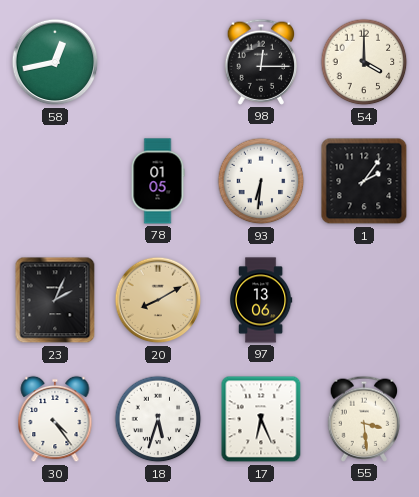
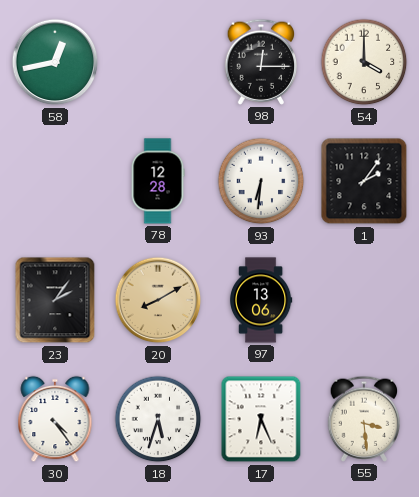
78: 01:05 -> 12:28
23: 2:04 -> 2:06
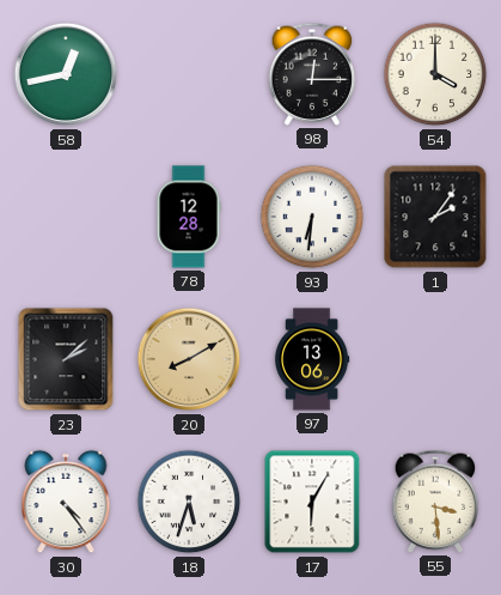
23: 2:06 -> 2:08
17: 6:26 -> 6:05
